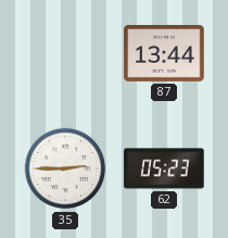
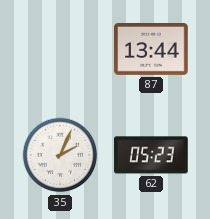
35: 2:45 -> 2:04
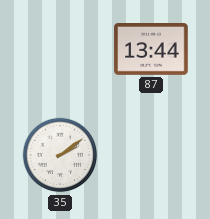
35: 2:04 -> 2:09
62: 05:23 -> none
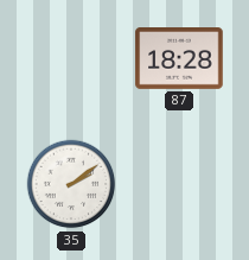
87: 13:44 -> 18:28
